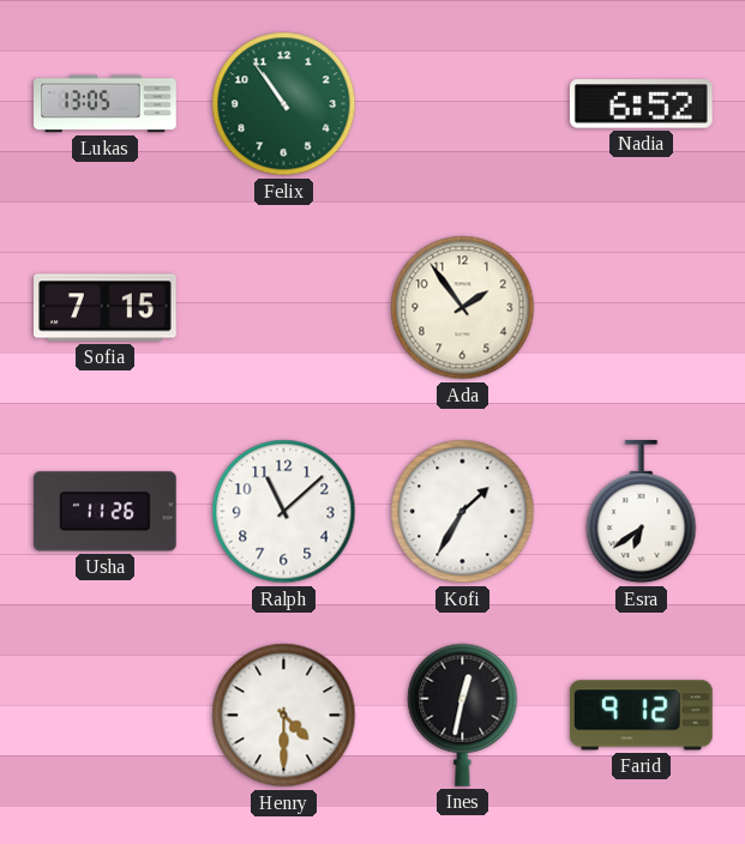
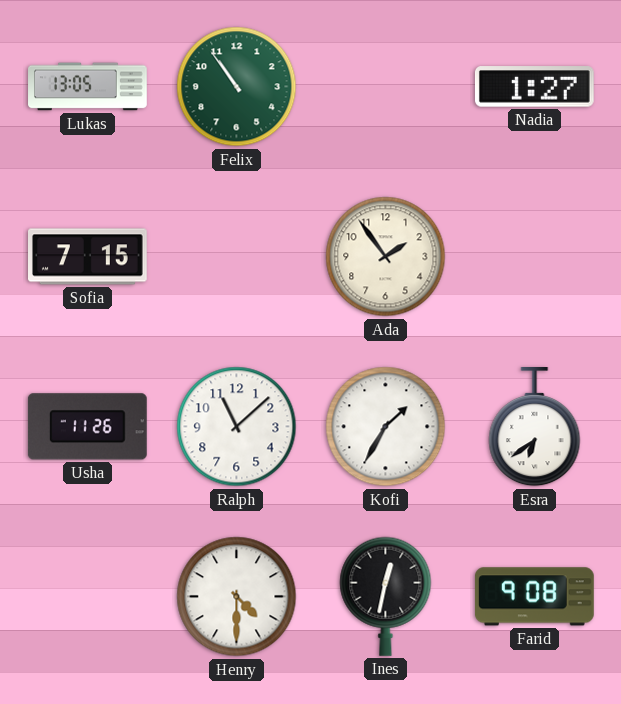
Nadia: 6:52 -> 1:27
Farid: 9:12 -> 9:08
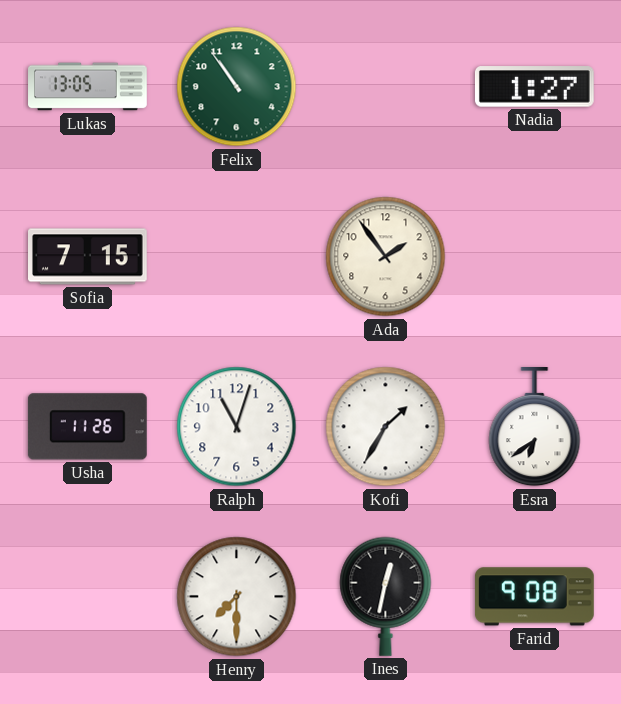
Ralph: 11:08 -> 11:03
Henry: 4:30 -> 7:30
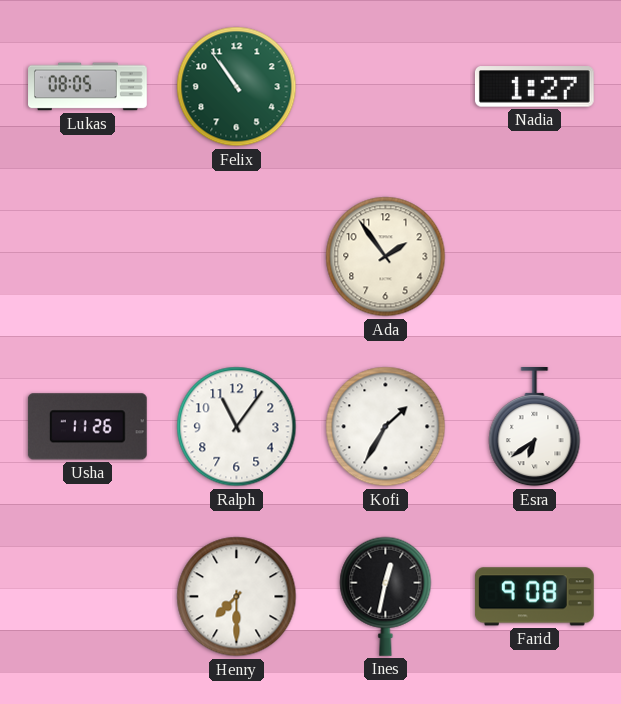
Lukas: 13:05 -> 08:05
Sofia: 7:15 -> none
Ralph: 11:03 -> 11:06
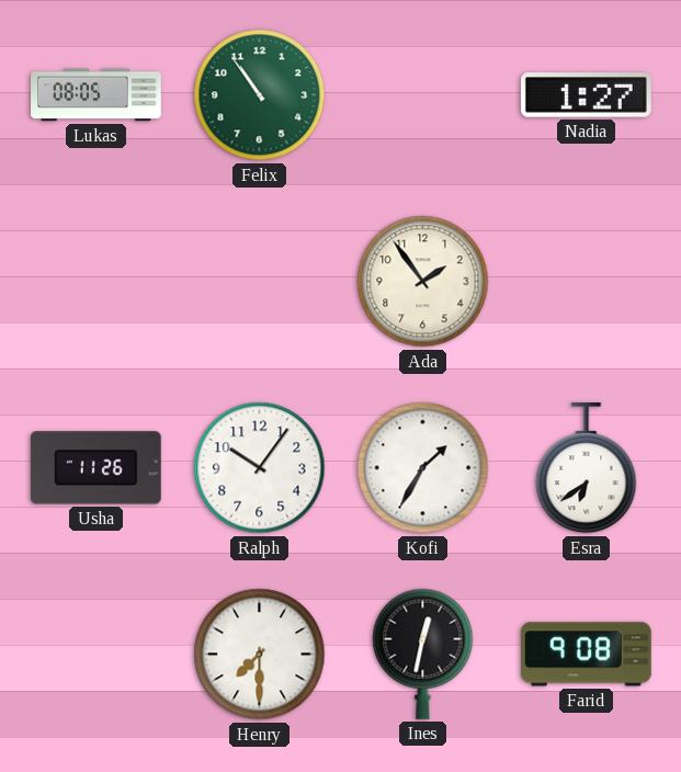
Ralph: 11:06 -> 10:06
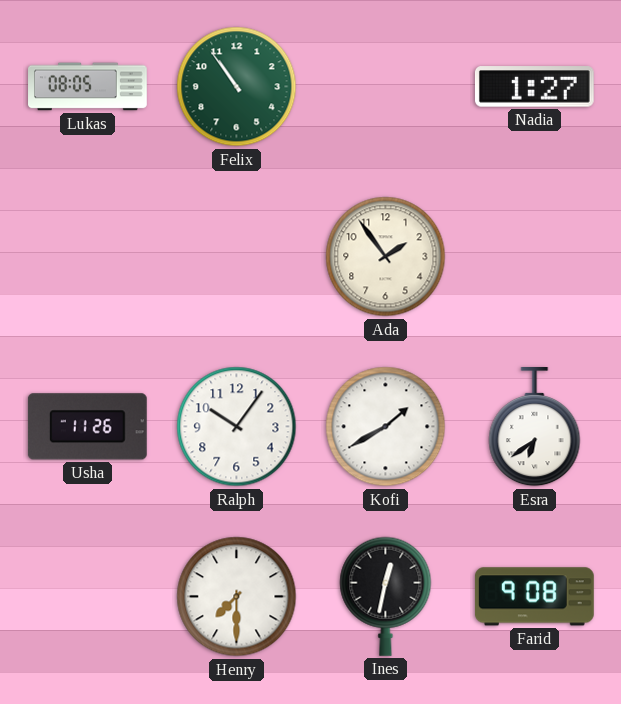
Kofi: 1:35 -> 1:40
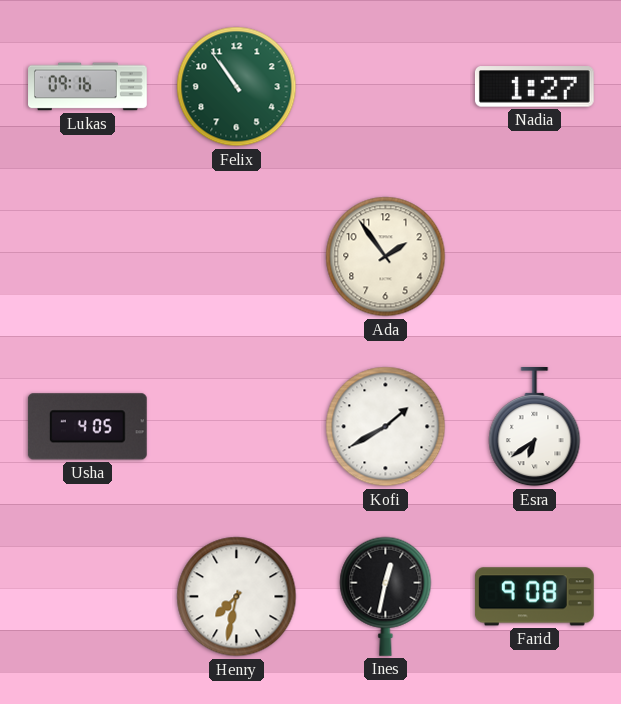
Lukas: 08:05 -> 09:16
Usha: 11:26 -> 4:05
Ralph: 10:06 -> none
Henry: 7:30 -> 7:32
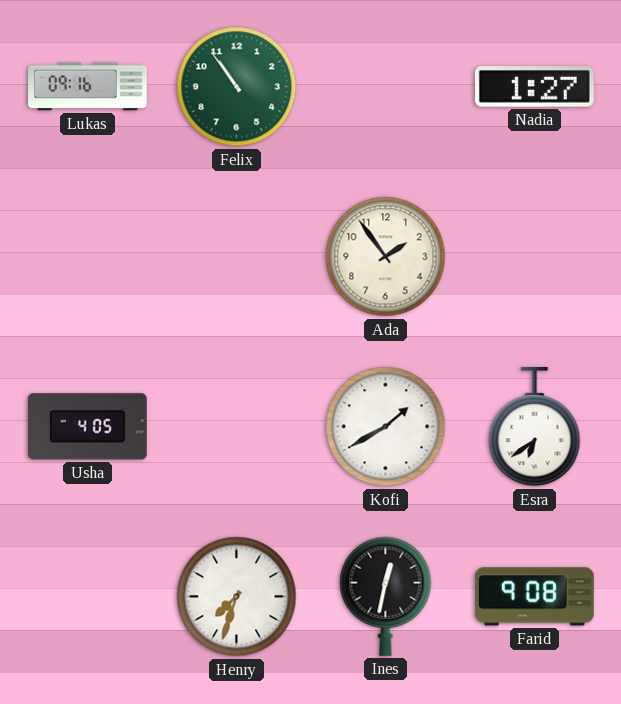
Henry: 7:32 -> 7:33
